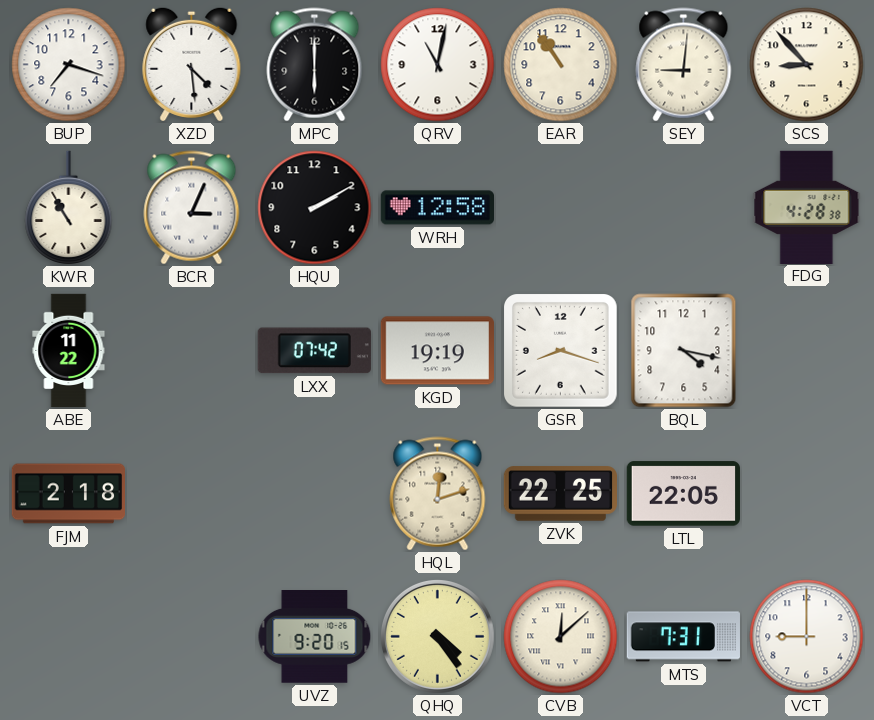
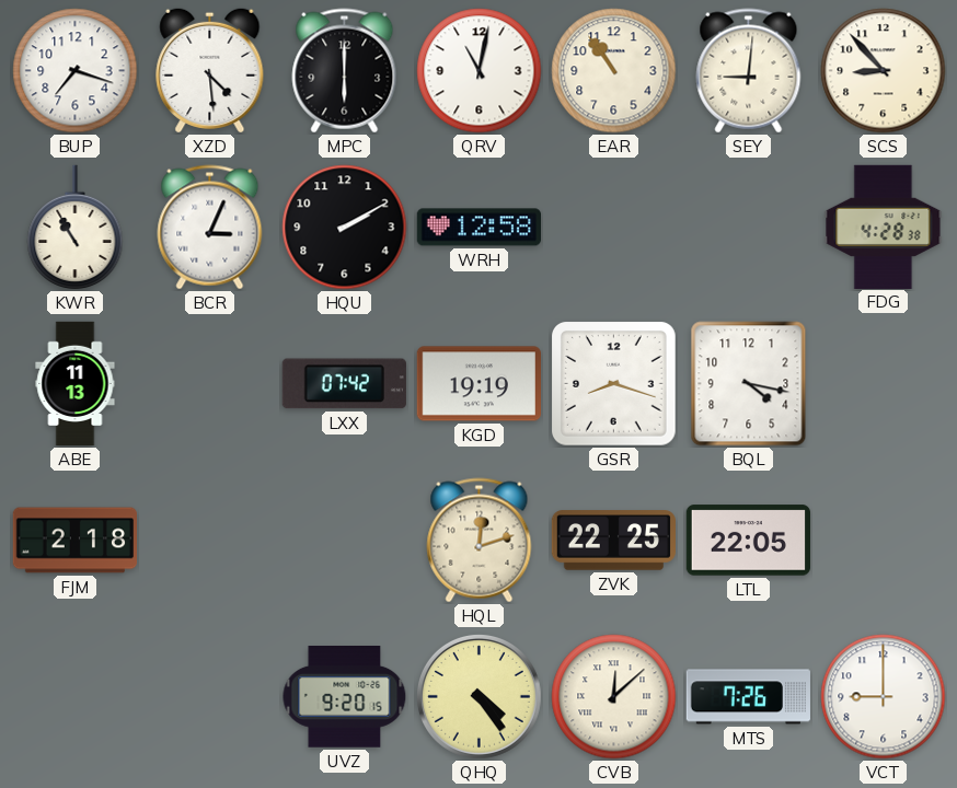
ABE: 11:22 -> 11:13
MTS: 7:31 -> 7:26
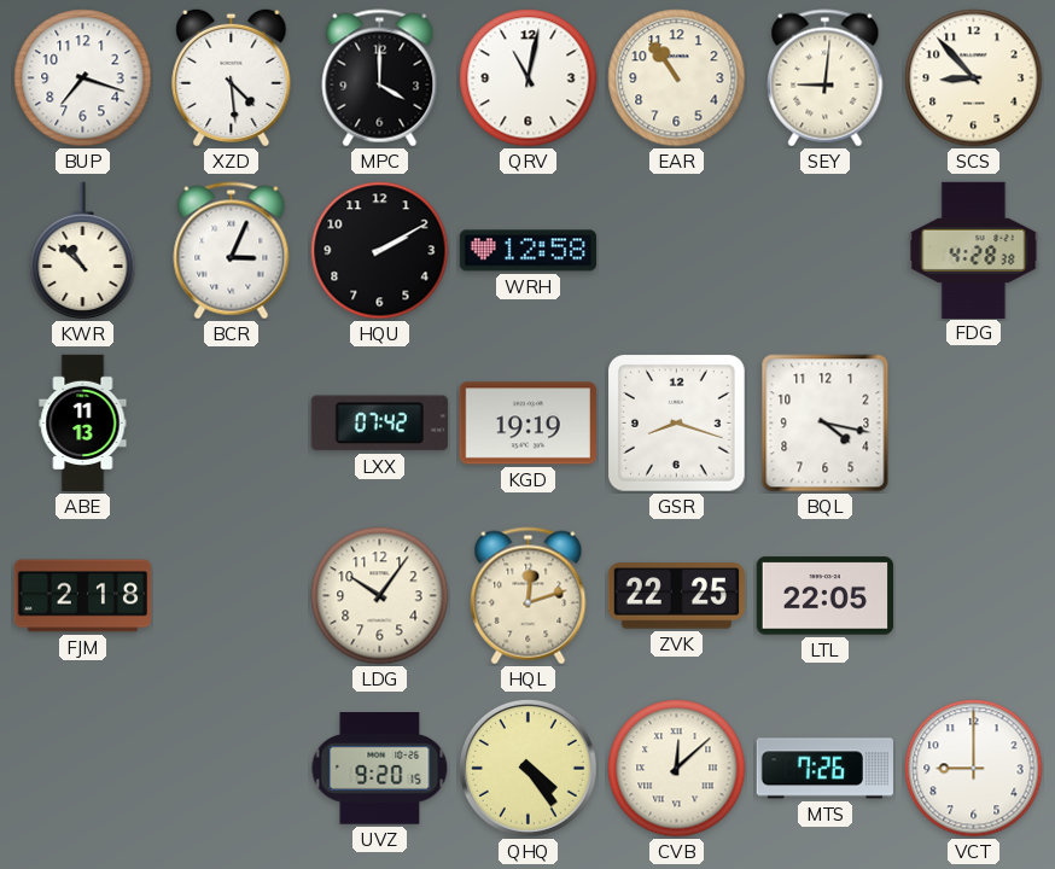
MPC: 6:00 -> 4:00
KWR: 10:55 -> 10:52
LDG: none -> 10:06
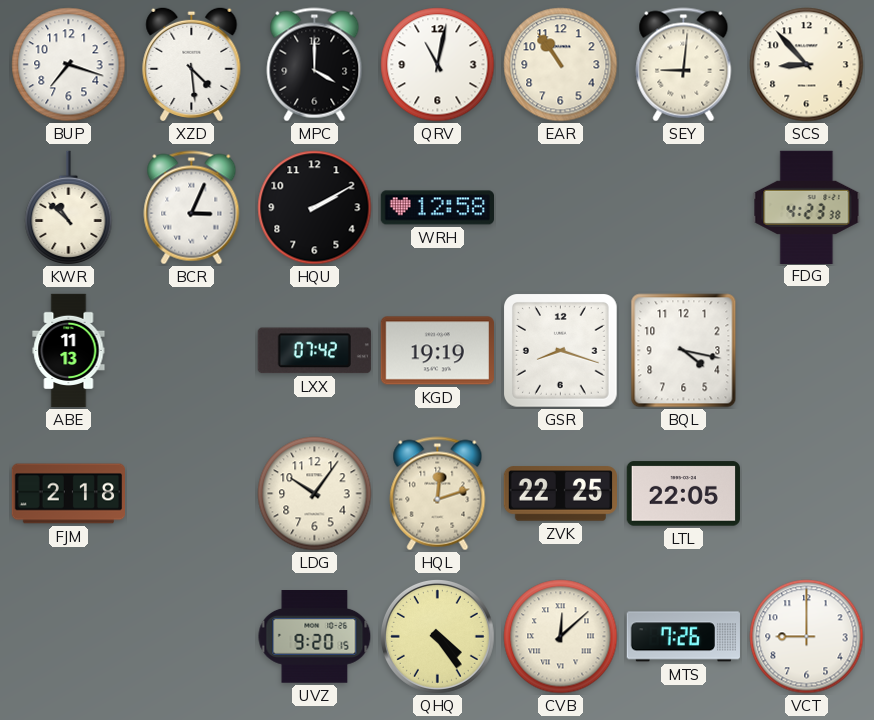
FDG: 4:28 -> 4:23
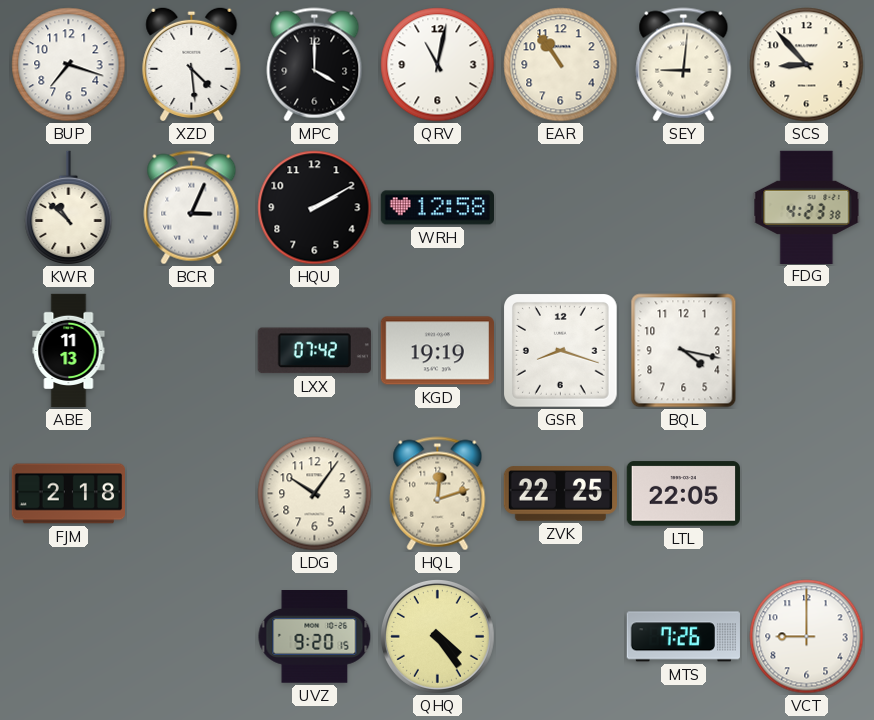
CVB: 12:08 -> none
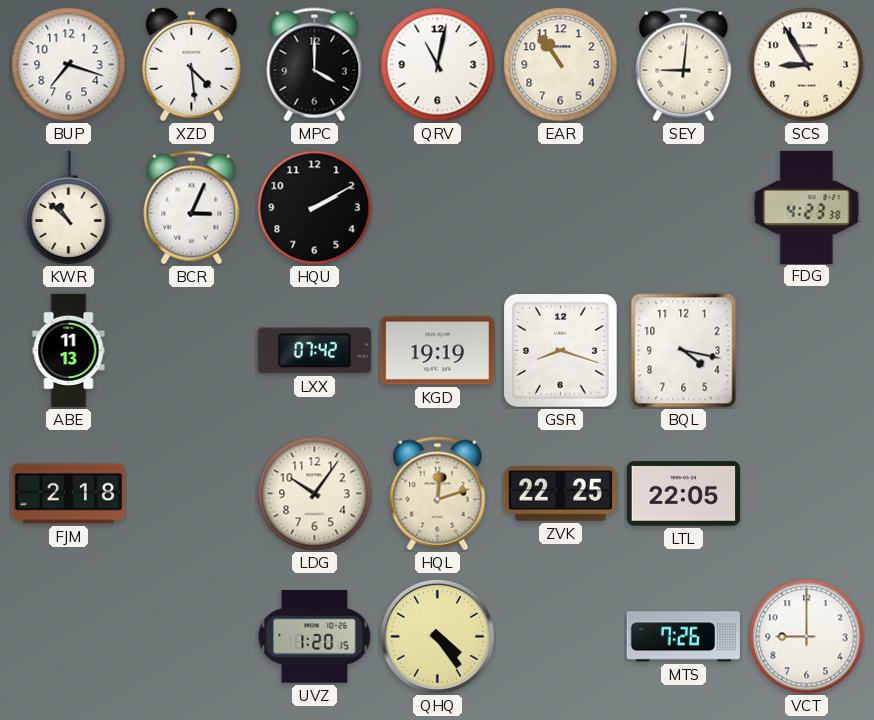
SCS: 8:53 -> 8:55
WRH: 12:58 -> none
UVZ: 9:20 -> 1:20
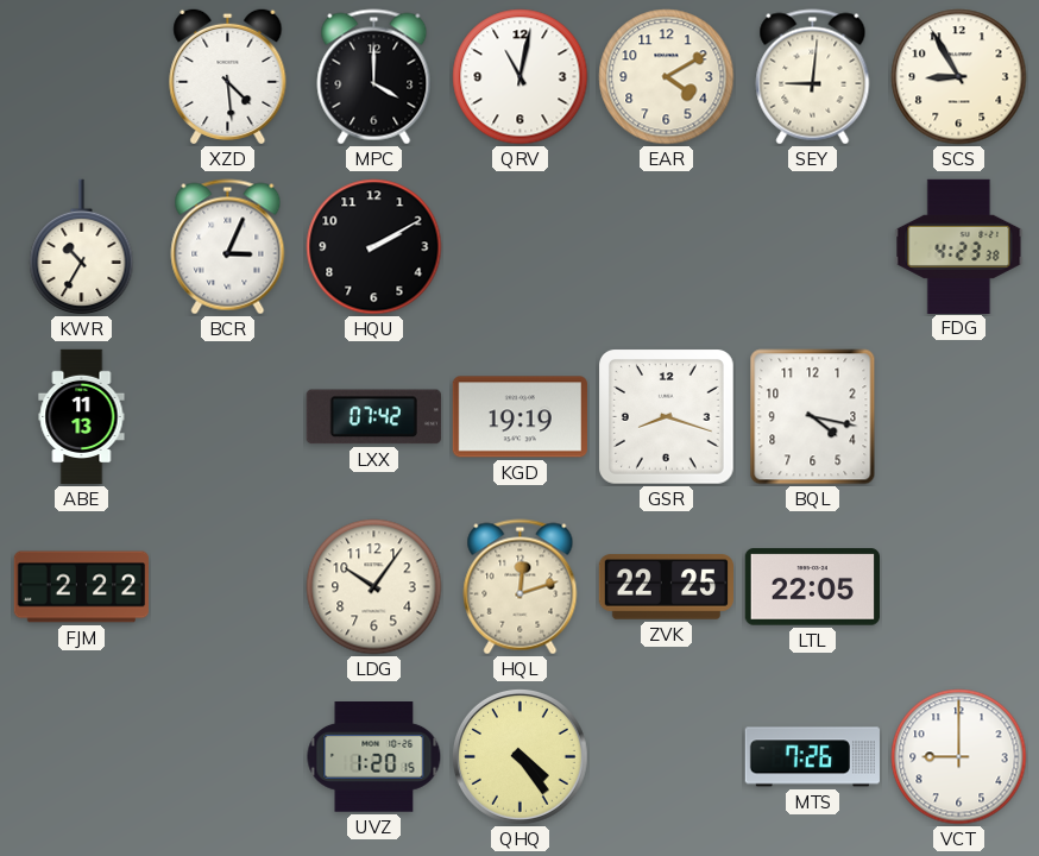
BUP: 7:18 -> none
EAR: 10:54 -> 4:10
KWR: 10:52 -> 10:35
FJM: 2:18 -> 2:22
